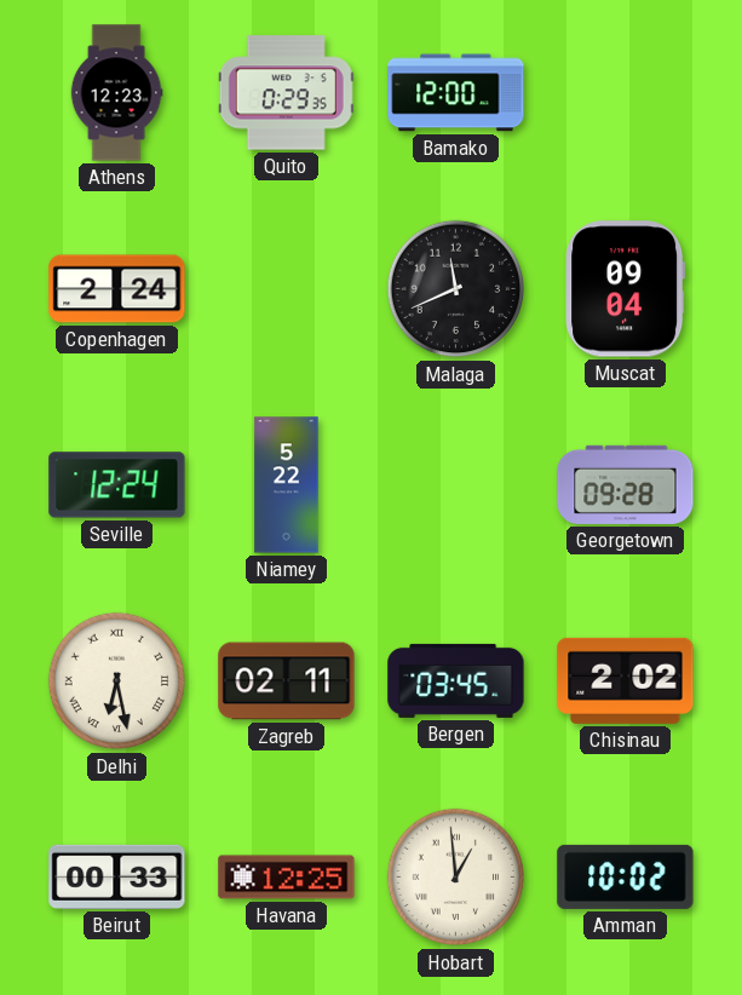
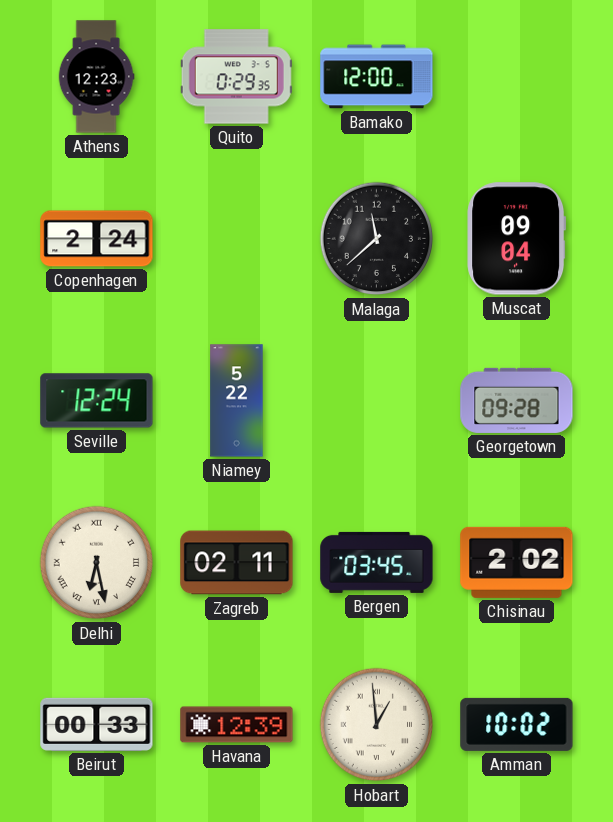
Malaga: 11:41 -> 11:38
Havana: 12:25 -> 12:39
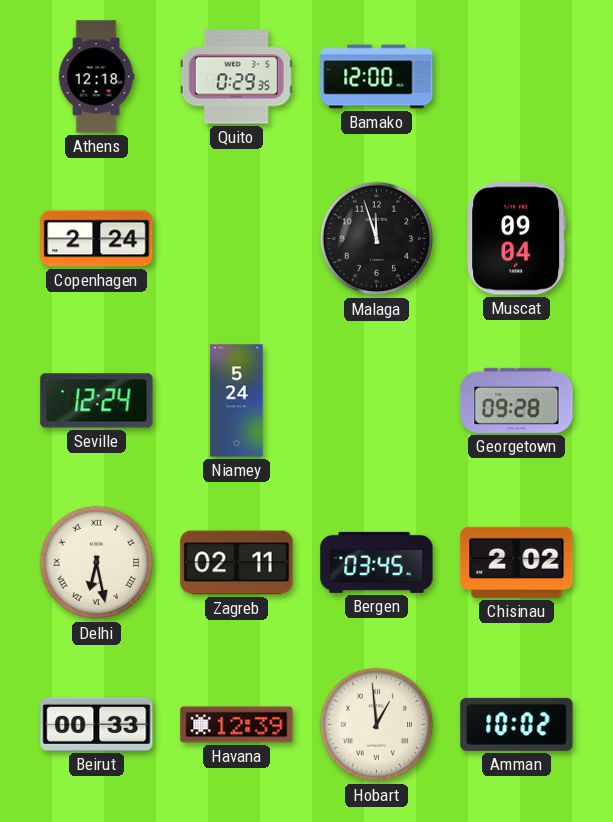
Athens: 12:23 -> 12:18
Malaga: 11:38 -> 11:57
Niamey: 5:22 -> 5:24
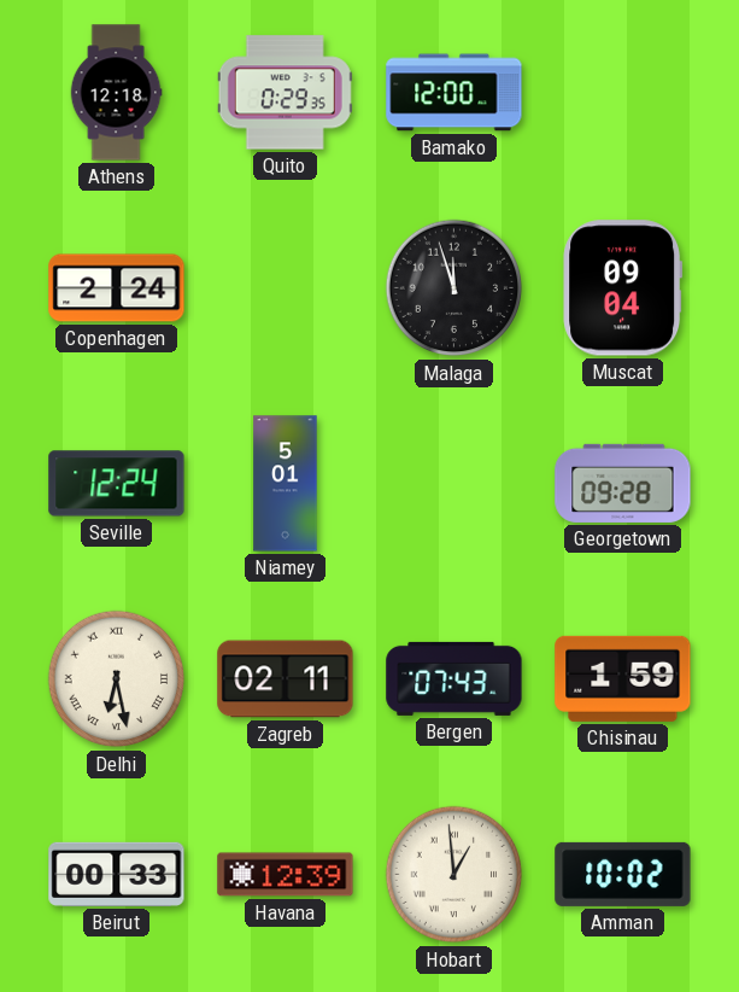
Niamey: 5:24 -> 5:01
Bergen: 03:45 -> 07:43
Chisinau: 2:02 -> 1:59
